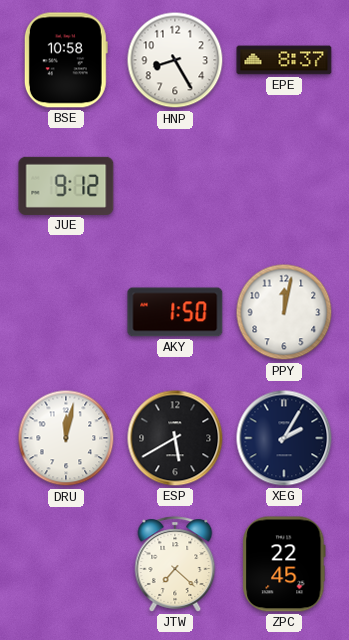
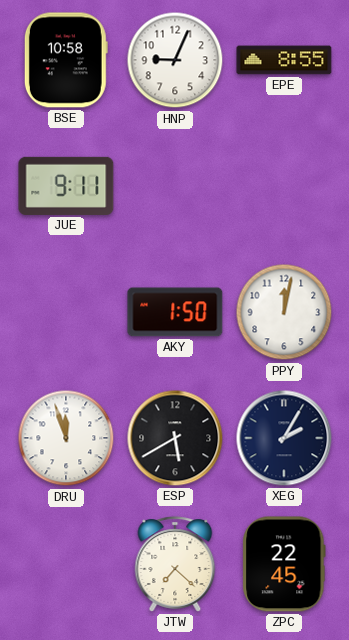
HNP: 8:25 -> 9:04
EPE: 8:37 -> 8:55
JUE: 9:12 -> 9:11
DRU: 12:02 -> 11:57
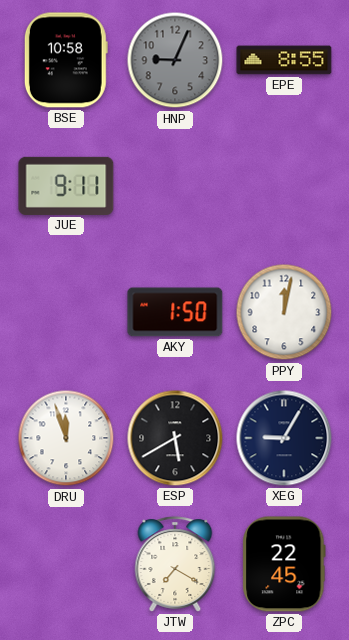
HNP dial: white -> grey
XEG: 2:05 -> 9:05
JTW: 7:22 -> 7:20
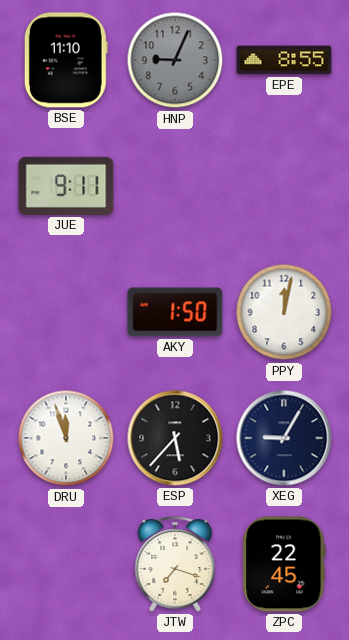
BSE: 10:58 -> 11:10
ESP: 5:40 -> 5:37
JTW: 7:20 -> 7:18
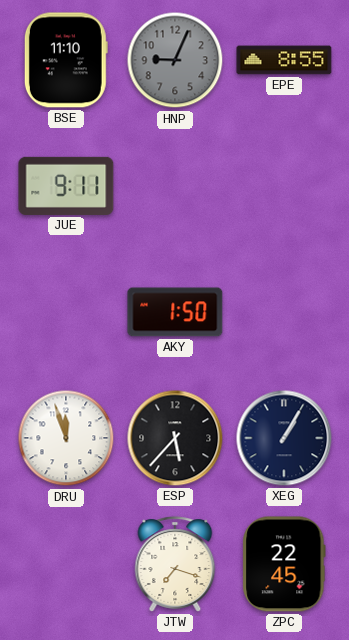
PPY: 12:02 -> none
XEG: 9:05 -> 1:05
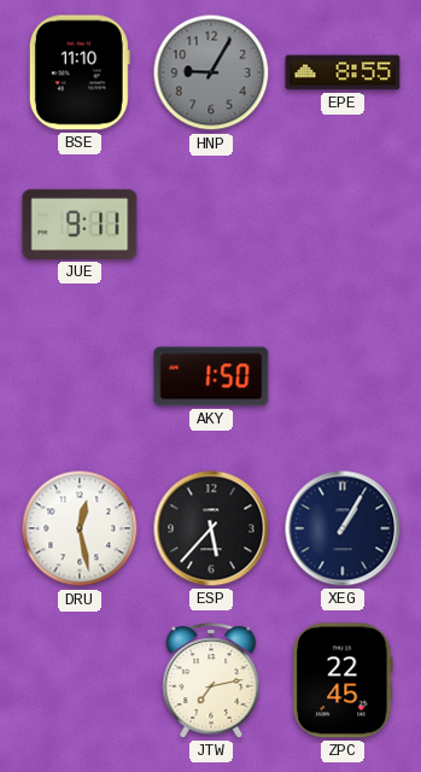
HNP: 9:04 -> 9:05
DRU: 11:57 -> 12:28
JTW: 7:18 -> 7:13
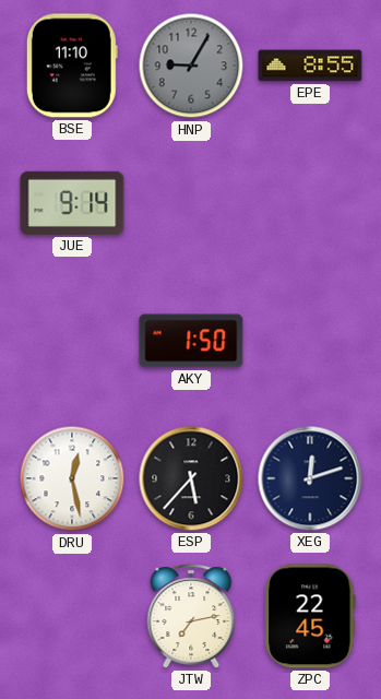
JUE: 9:11 -> 9:14
XEG: 1:05 -> 12:12
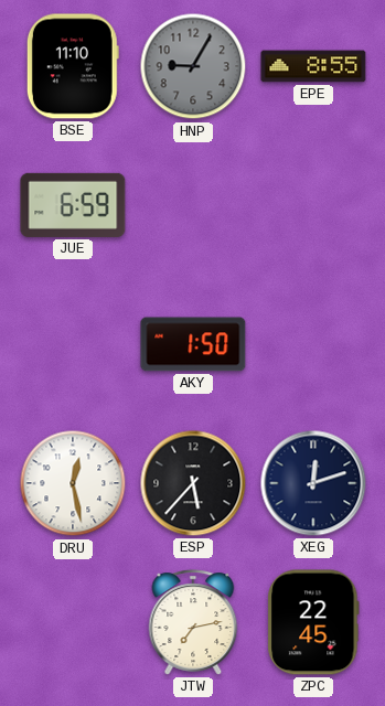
JUE: 9:14 -> 6:59
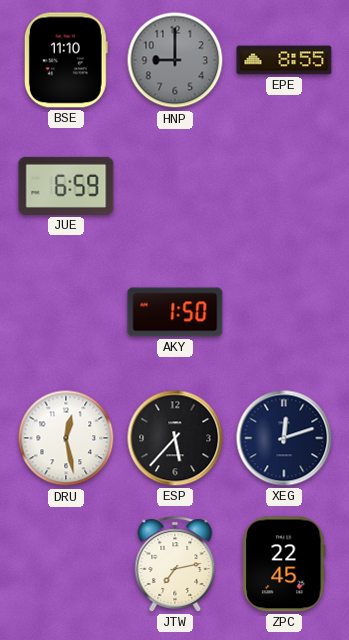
HNP: 9:05 -> 9:00
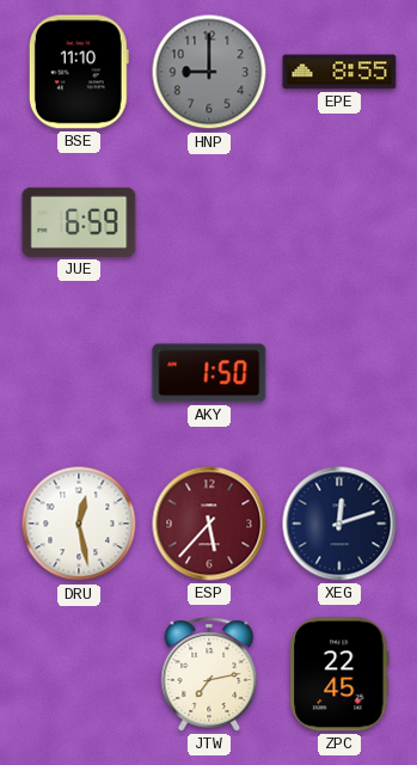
ESP dial: black -> burgundy
